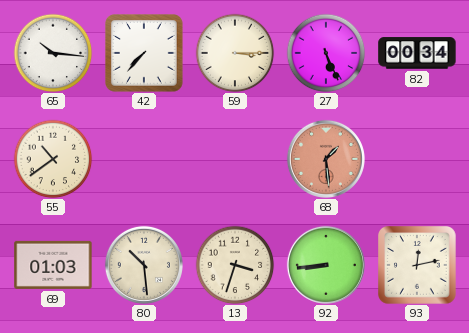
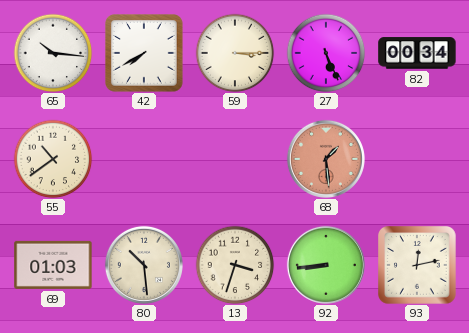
42: 7:37 -> 7:40
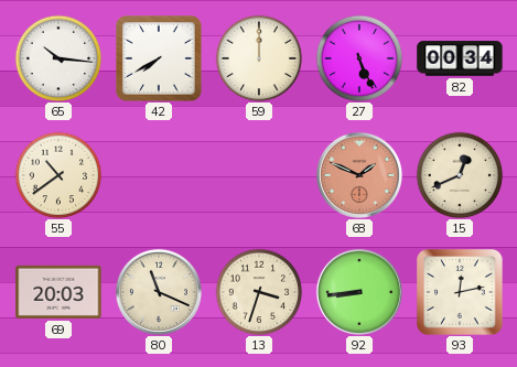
59: 3:15 -> 12:00
68: 1:29 -> 1:49
15: none -> 12:41
69: 01:03 -> 20:03
80: 10:29 -> 11:19
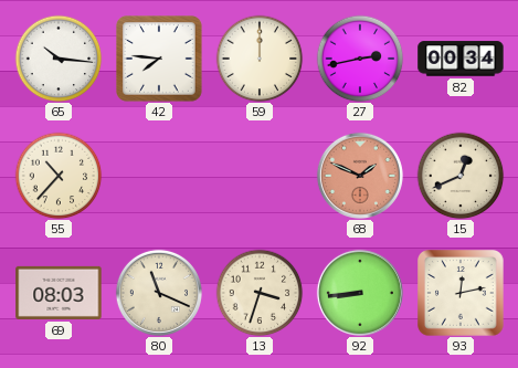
42: 7:40 -> 7:46
27: 5:26 -> 2:43
55: 10:39 -> 10:37
69: 20:03 -> 08:03
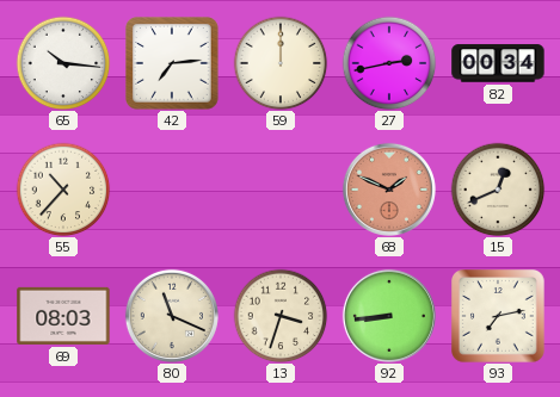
42: 7:46 -> 7:14
93: 12:13 -> 7:13
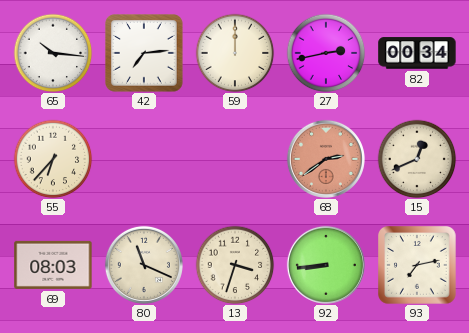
55: 10:37 -> 6:37
68: 1:49 -> 2:39
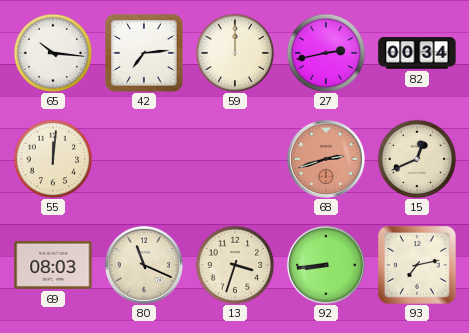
55: 6:37 -> 12:01
68: 2:39 -> 2:42
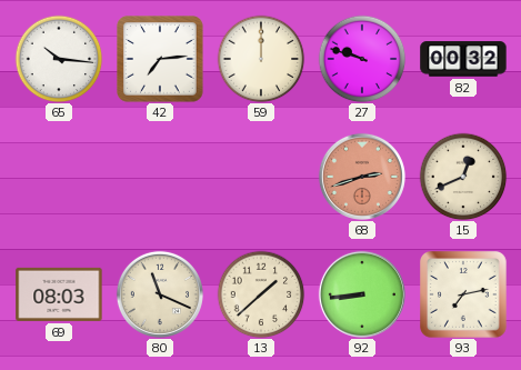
27: 2:43 -> 9:48
82: 00:34 -> 00:32
55: 12:01 -> none
13: 3:33 -> 1:38
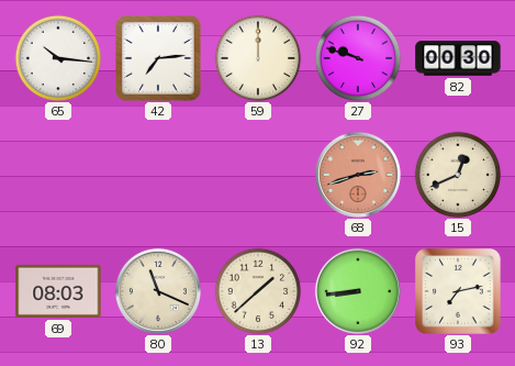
82: 00:32 -> 00:30
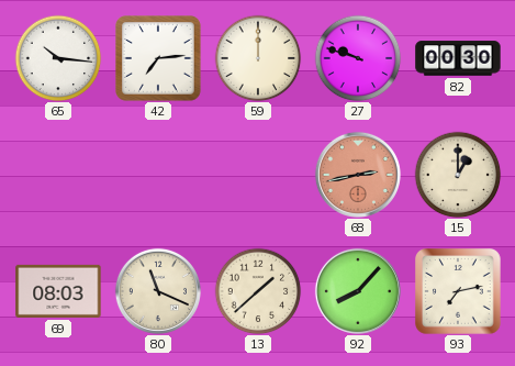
68: 2:42 -> 2:43
15: 12:41 -> 1:00
92: 8:44 -> 8:07
